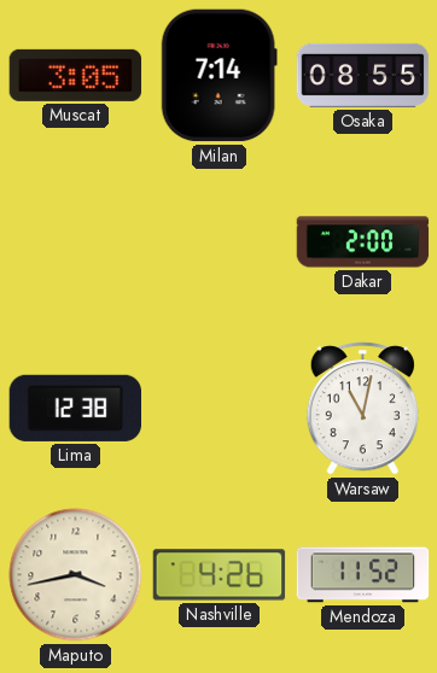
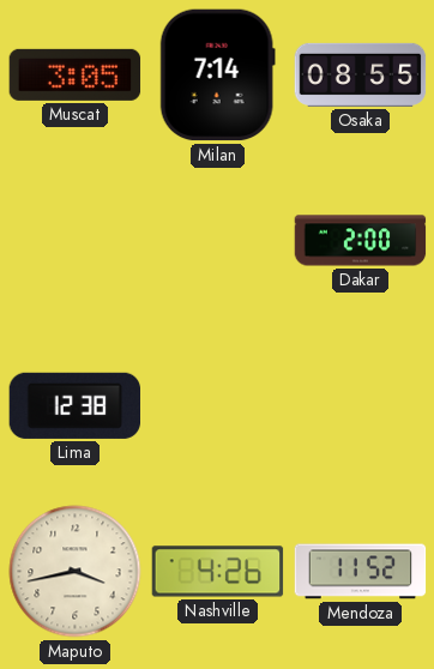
Warsaw: 11:02 -> none
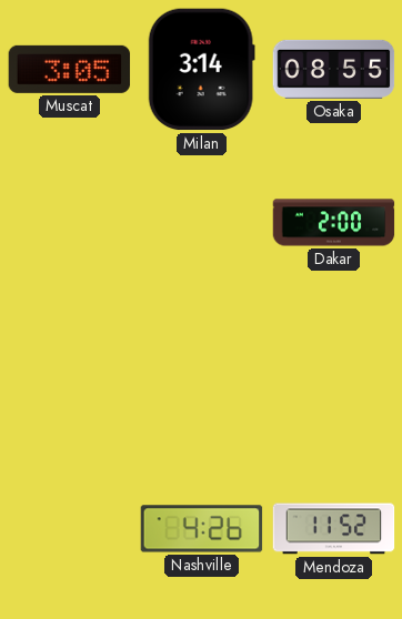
Milan: 7:14 -> 3:14
Lima: 12:38 -> none
Maputo: 3:43 -> none
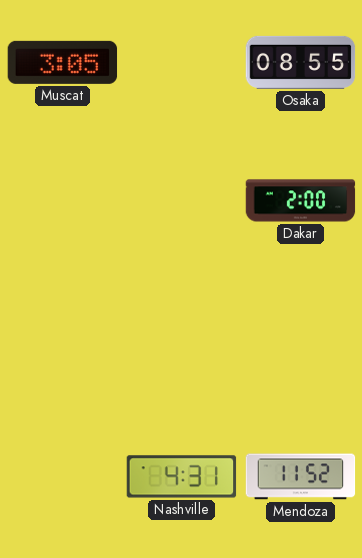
Milan: 3:14 -> none
Nashville: 4:26 -> 4:31
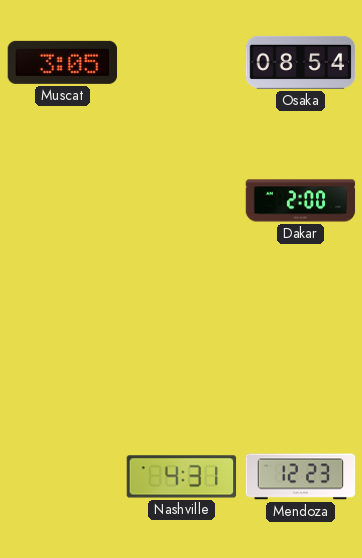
Osaka: 08:55 -> 08:54
Mendoza: 11:52 -> 12:23
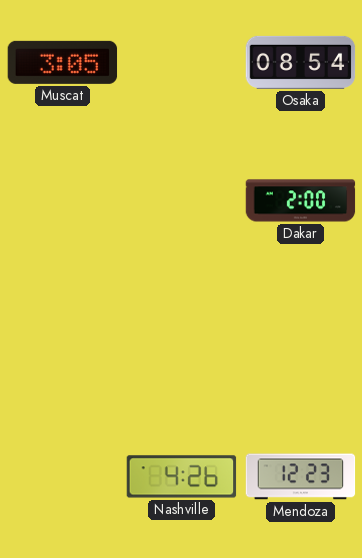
Nashville: 4:31 -> 4:26
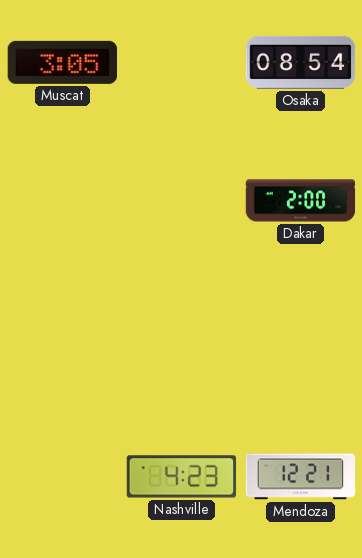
Nashville: 4:26 -> 4:23
Mendoza: 12:23 -> 12:21
